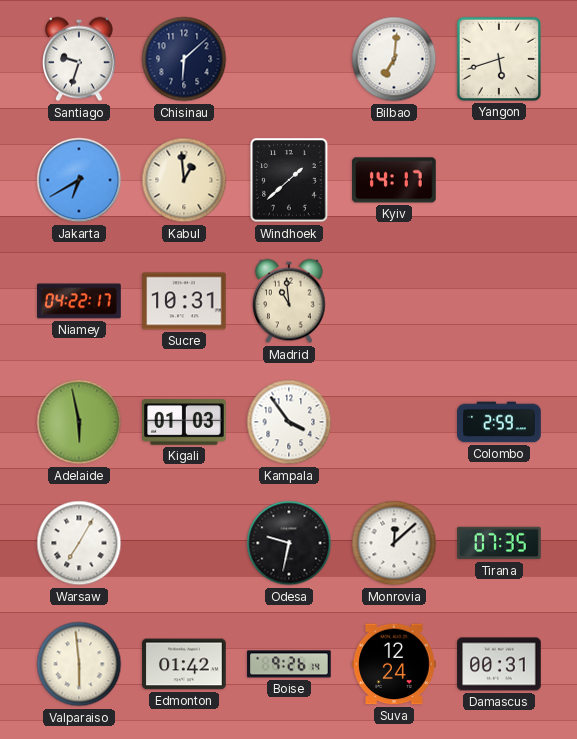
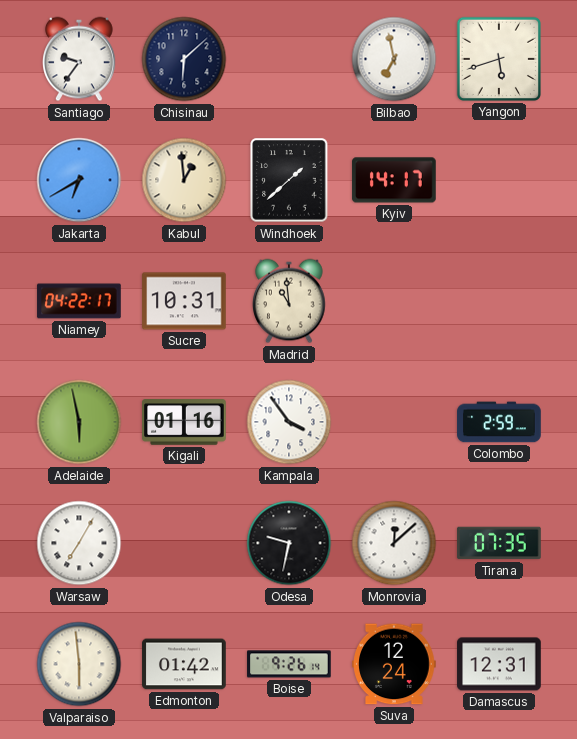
Santiago: 9:33 -> 9:36
Bilbao: 7:01 -> 6:58
Kigali: 01:03 -> 01:16
Damascus: 00:31 -> 12:31
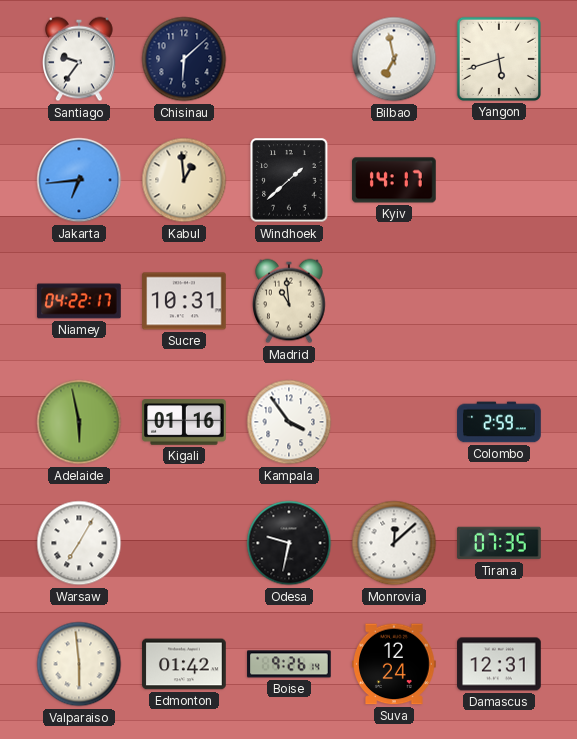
Jakarta: 6:40 -> 6:44
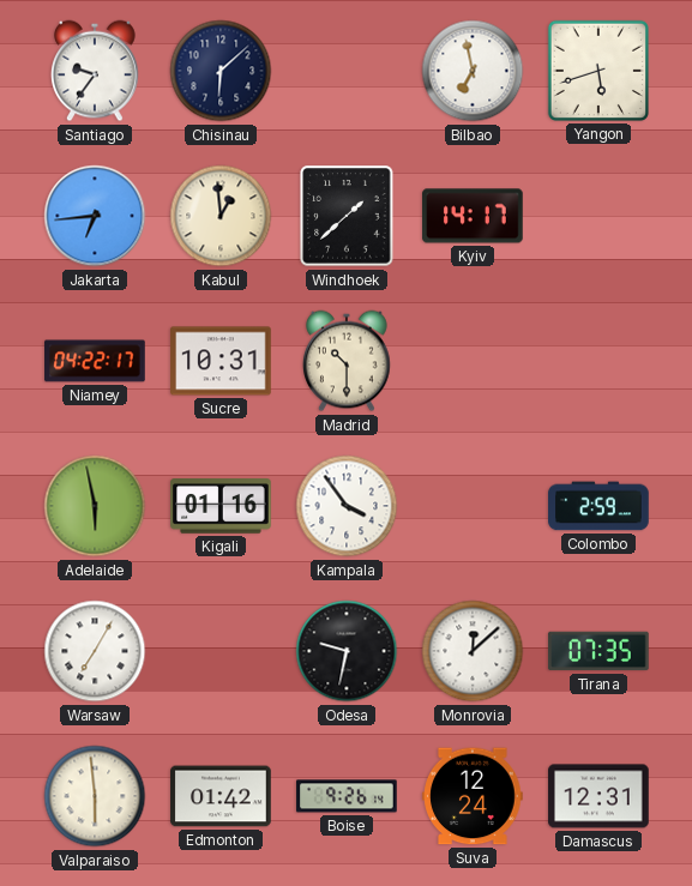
Madrid: 10:59 -> 10:30
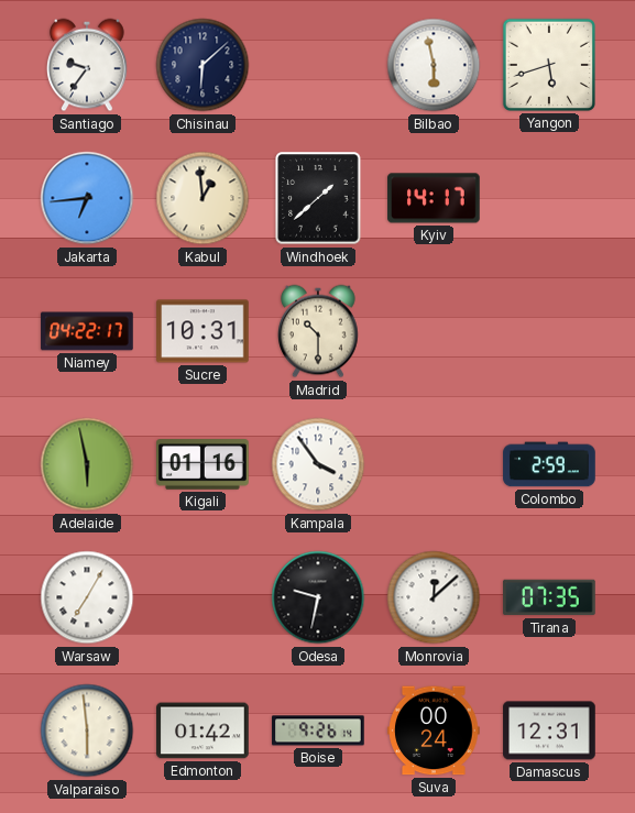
Bilbao: 6:58 -> 5:58
Suva: 12:24 -> 00:24
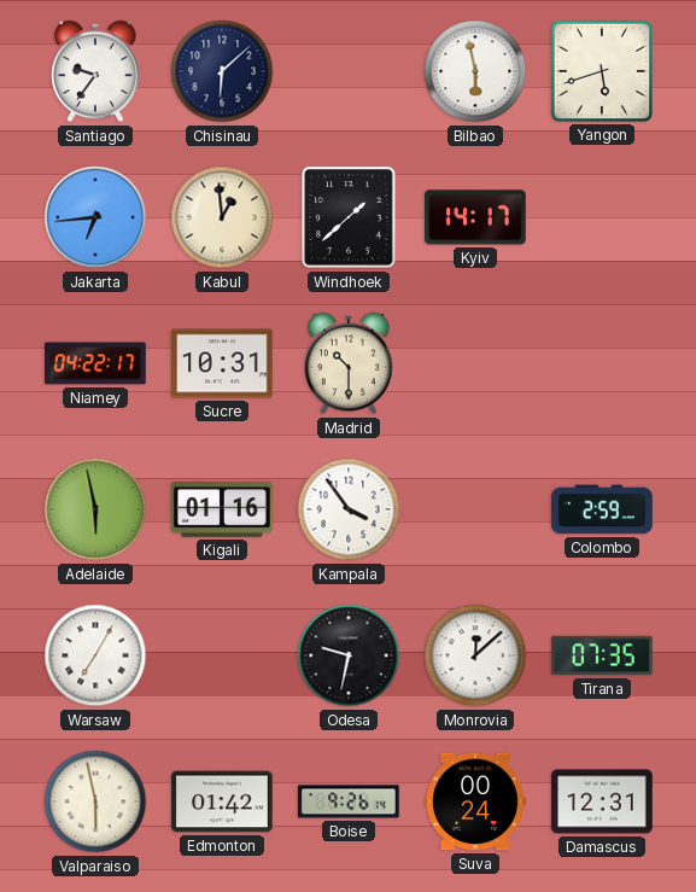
Valparaiso: 5:59 -> 5:58
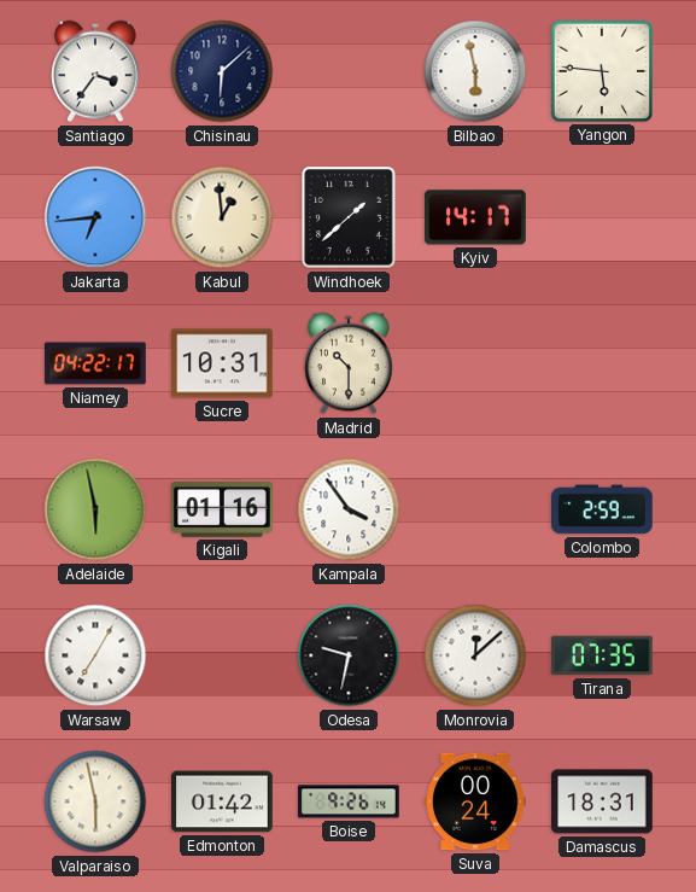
Santiago: 9:36 -> 3:36
Yangon: 5:42 -> 5:46
Damascus: 12:31 -> 18:31
